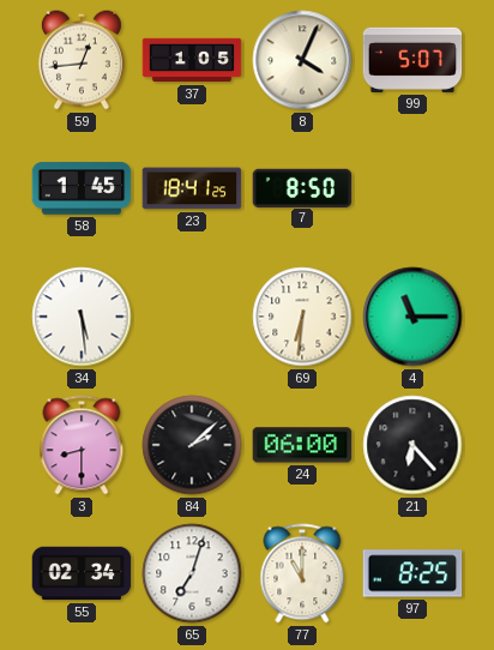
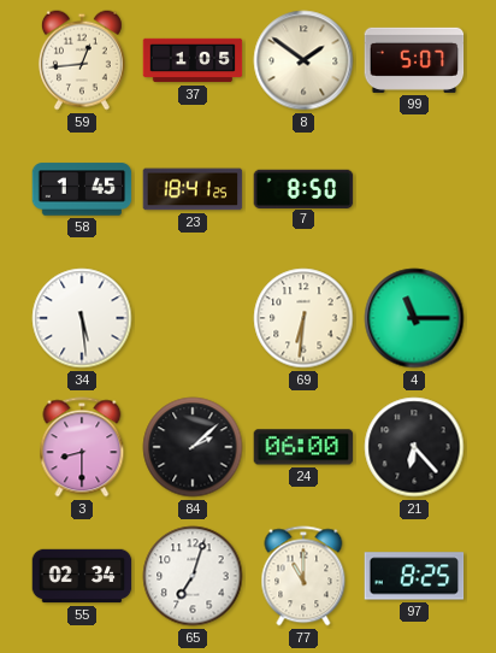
8: 4:04 -> 1:51
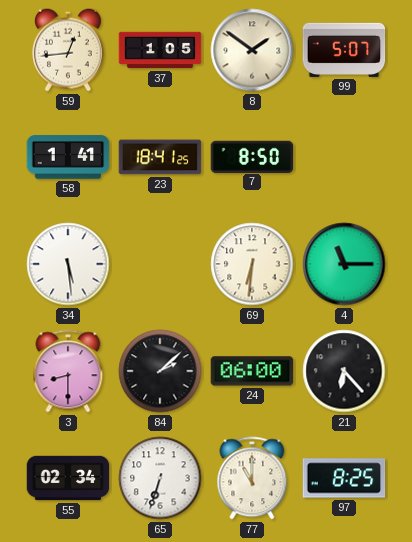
58: 1:45 -> 1:41
65: 7:03 -> 6:33
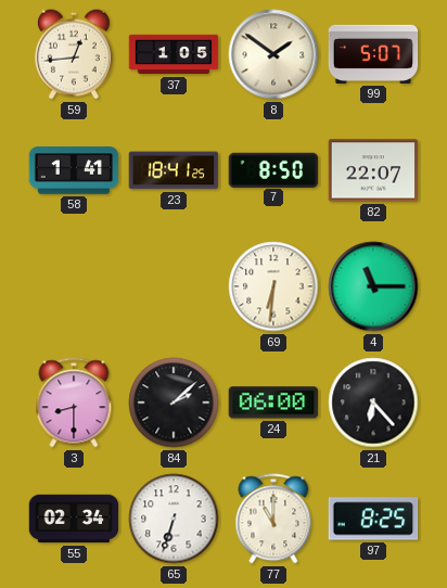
82: none -> 22:07
34: 5:29 -> none
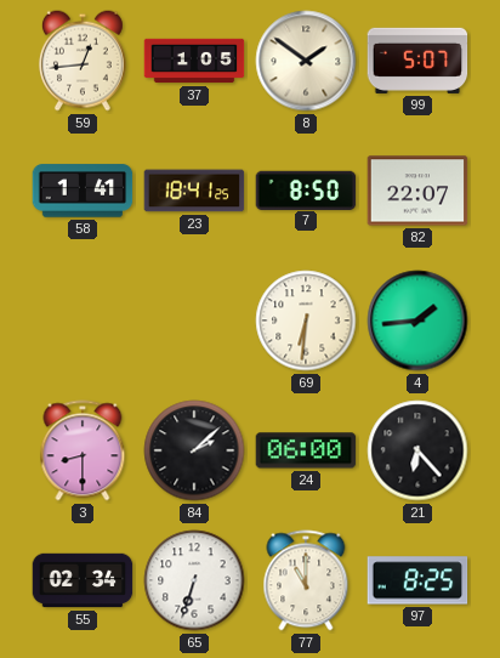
4: 11:15 -> 1:44
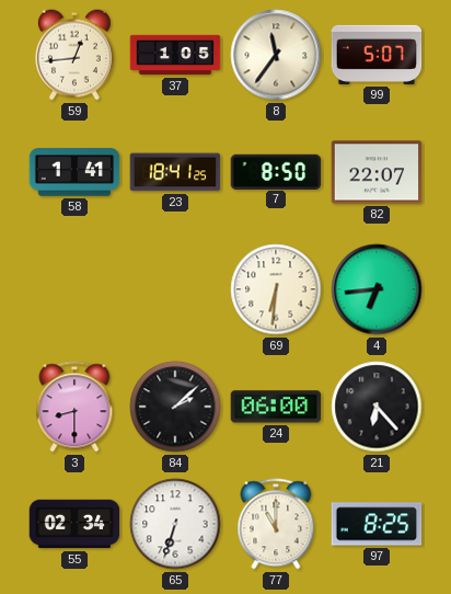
8: 1:51 -> 11:36
4: 1:44 -> 6:44
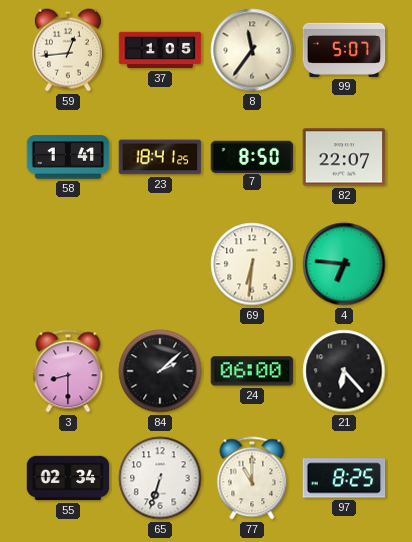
4: 6:44 -> 6:46
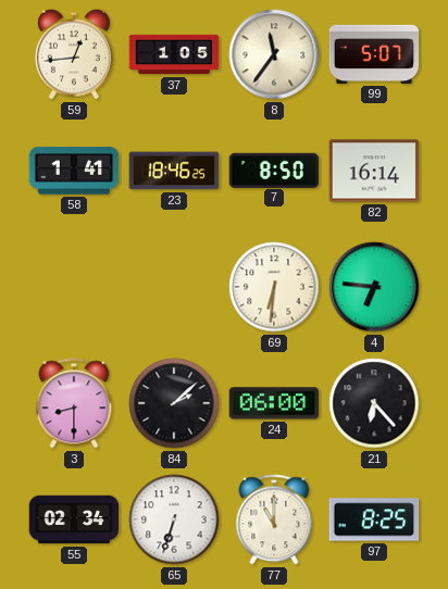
23: 18:41 -> 18:46
82: 22:07 -> 16:14
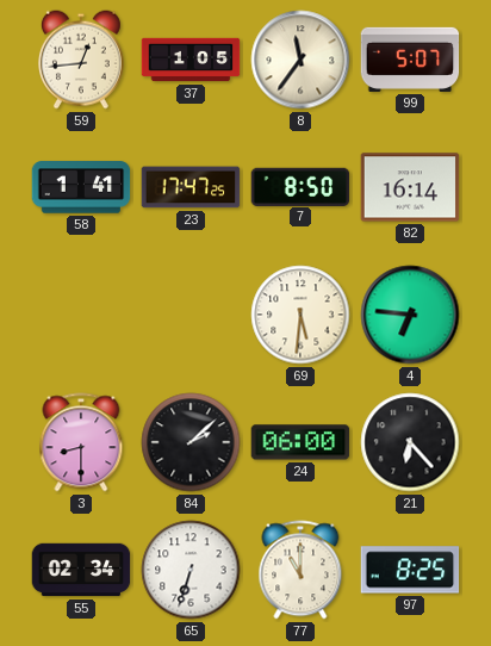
23: 18:46 -> 17:47
69: 6:31 -> 5:31
